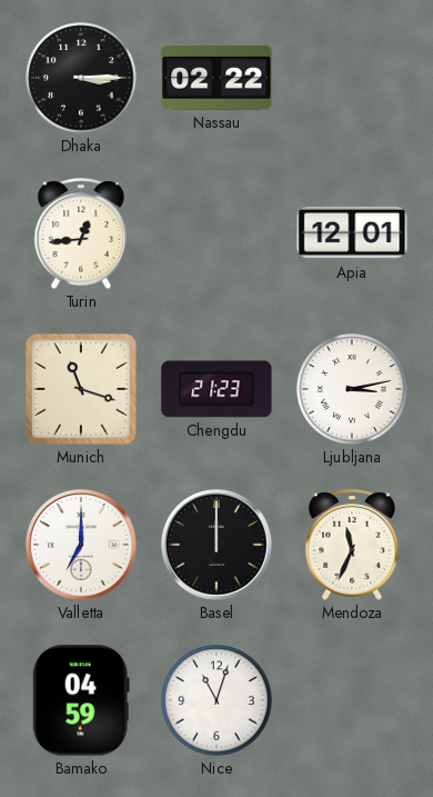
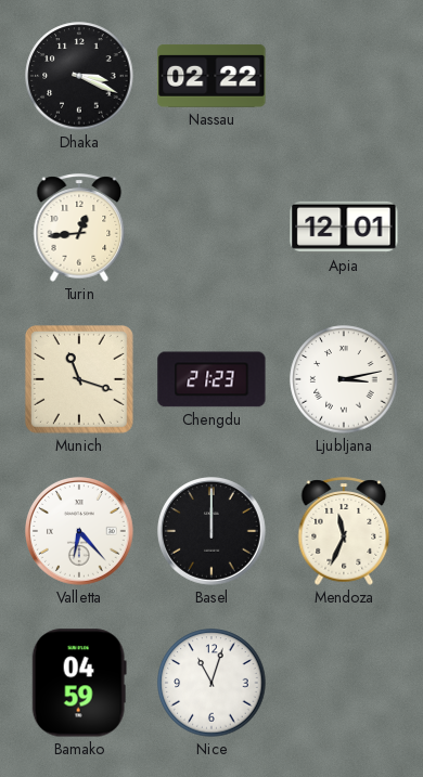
Dhaka: 3:15 -> 3:19
Valletta: 7:00 -> 6:23
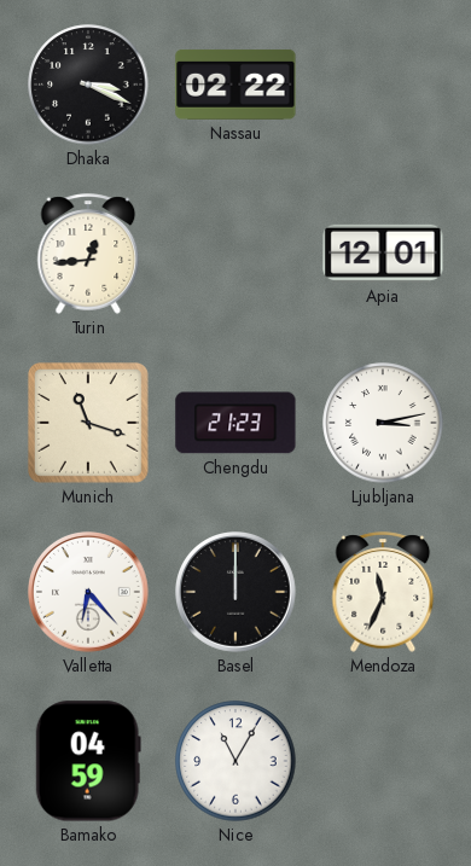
Nice: 11:03 -> 11:05
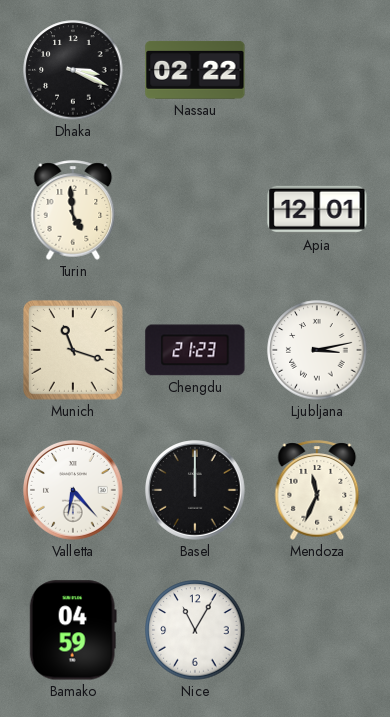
Turin: 12:44 -> 4:59
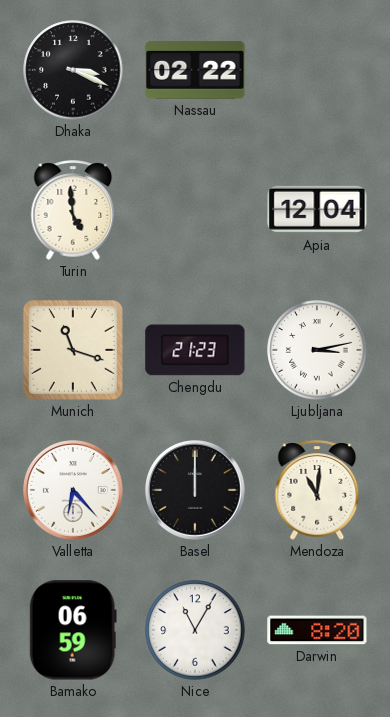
Apia: 12:01 -> 12:04
Mendoza: 11:34 -> 11:01
Bamako: 04:59 -> 06:59
Darwin: none -> 8:20
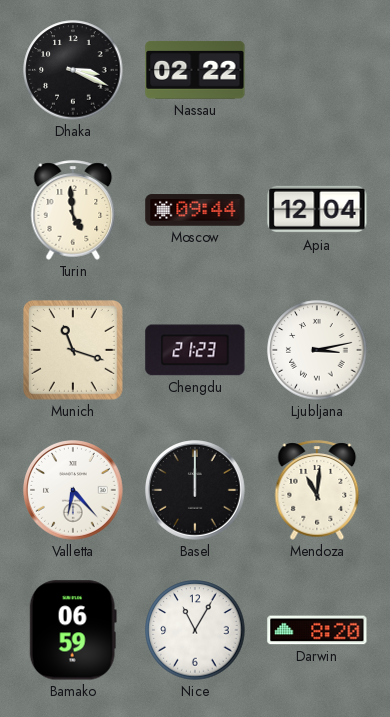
Moscow: none -> 09:44
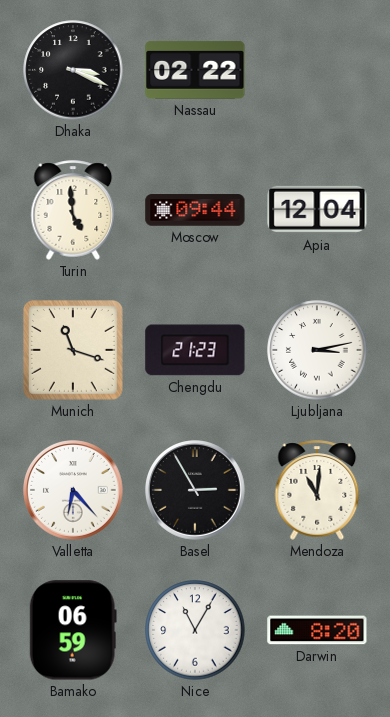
Basel: 12:00 -> 2:55
